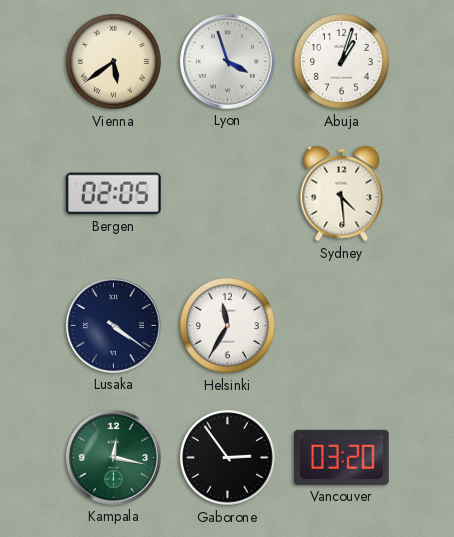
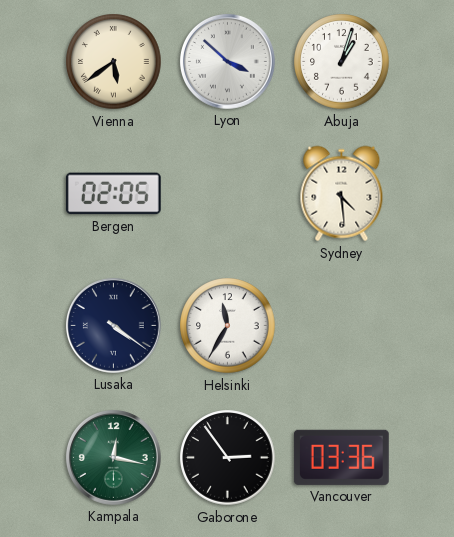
Lyon: 3:57 -> 3:52
Vancouver: 03:20 -> 03:36
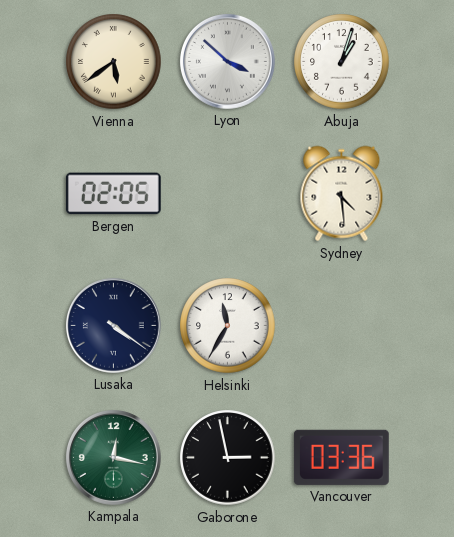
Gaborone: 2:54 -> 2:58
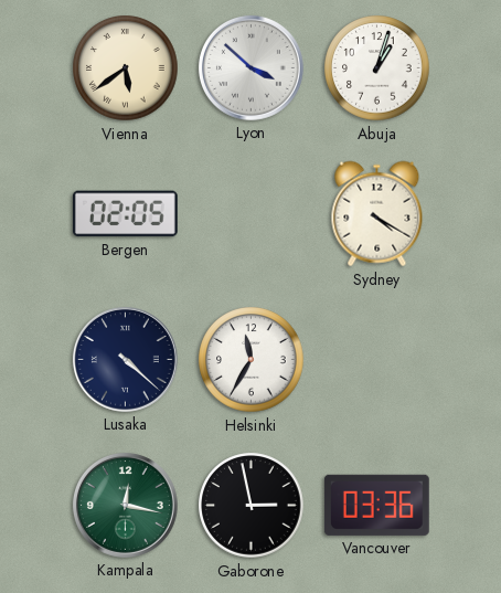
Sydney: 4:29 -> 4:20
Lusaka: 4:21 -> 4:22
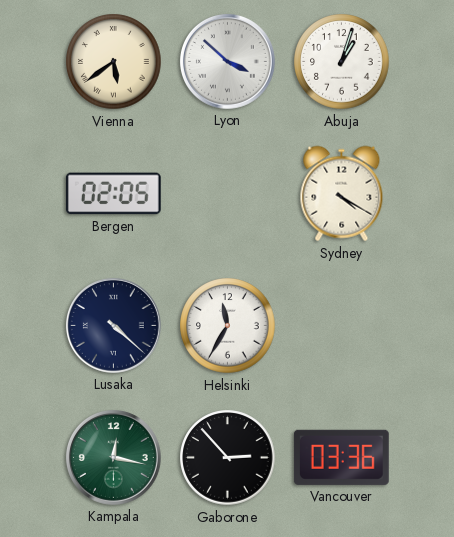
Gaborone: 2:58 -> 2:53
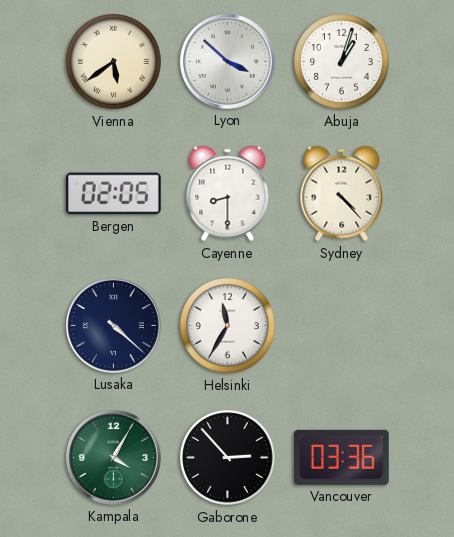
Cayenne: none -> 8:30
Sydney: 4:20 -> 4:23
Kampala: 12:17 -> 4:05
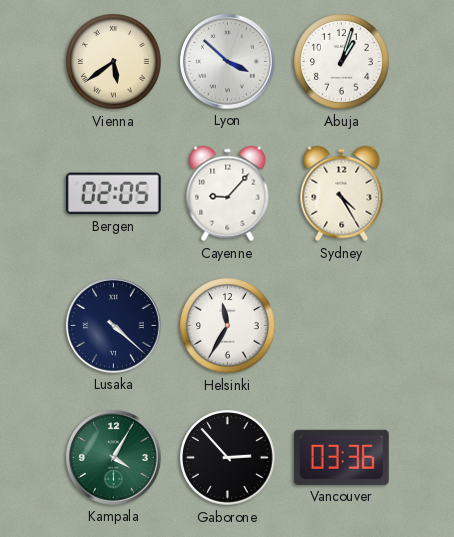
Cayenne: 8:30 -> 9:07
Sydney: 4:23 -> 4:25
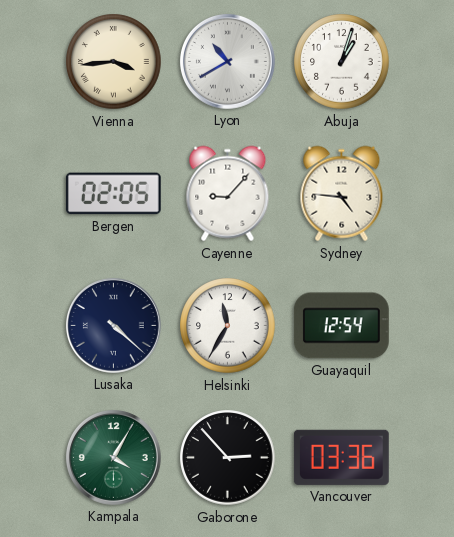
Vienna: 5:39 -> 3:44
Lyon: 3:52 -> 10:40
Sydney: 4:25 -> 4:46
Guayaquil: none -> 12:54
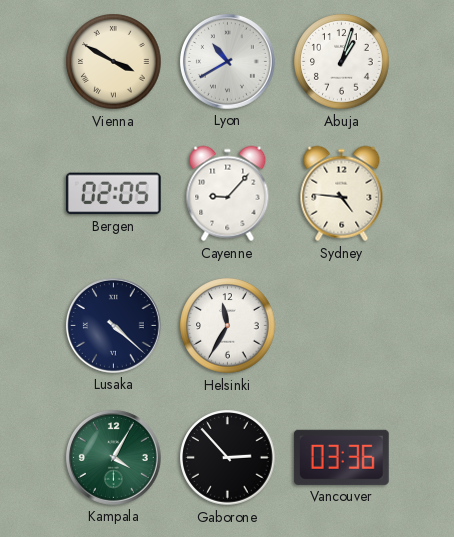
Vienna: 3:44 -> 3:50
Guayaquil: 12:54 -> none
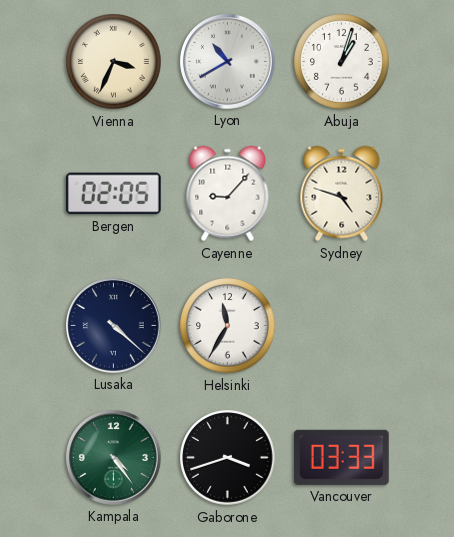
Vienna: 3:50 -> 3:34
Sydney: 4:46 -> 4:48
Kampala: 4:05 -> 4:24
Gaborone: 2:53 -> 3:42
Vancouver: 03:36 -> 03:33
